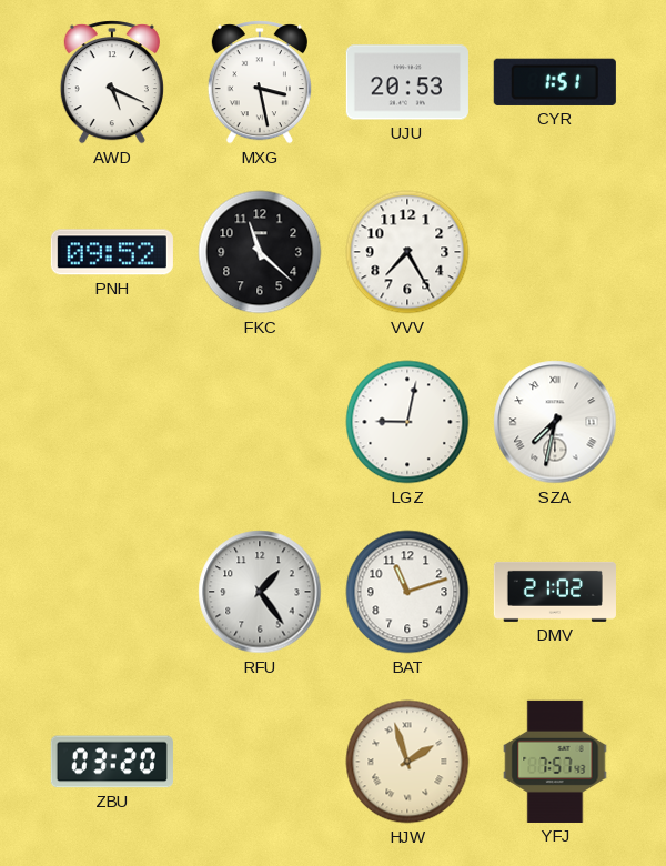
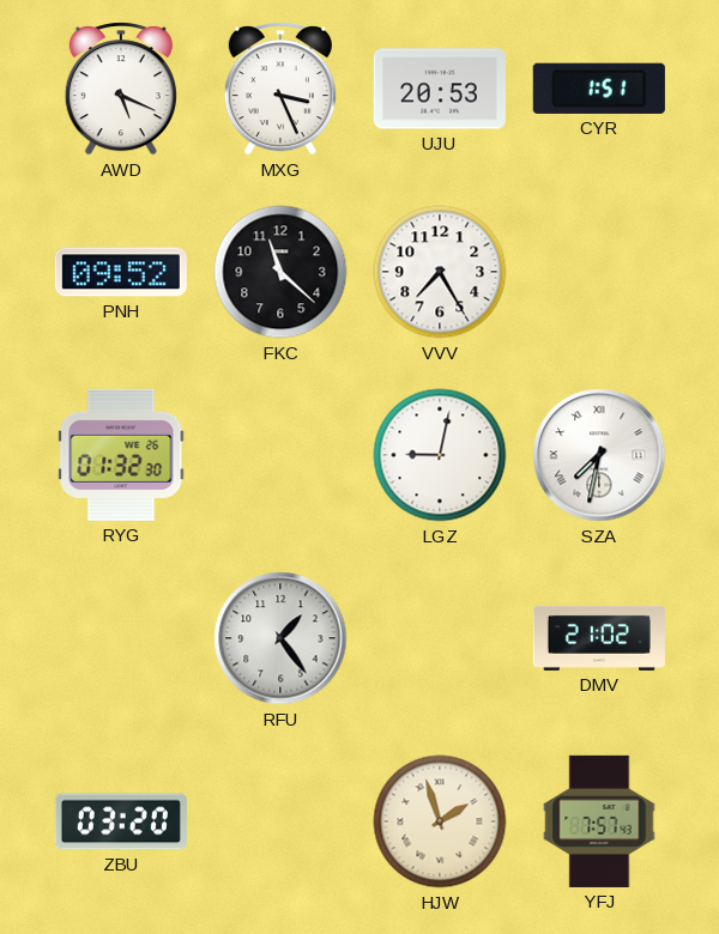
MXG: 3:28 -> 3:26
RYG: none -> 01:32
BAT: 11:12 -> none
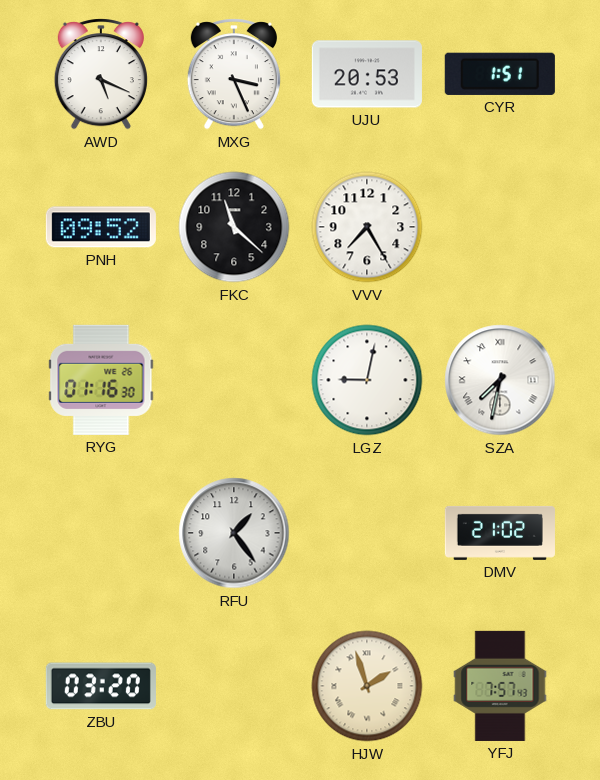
RYG: 01:32 -> 01:16
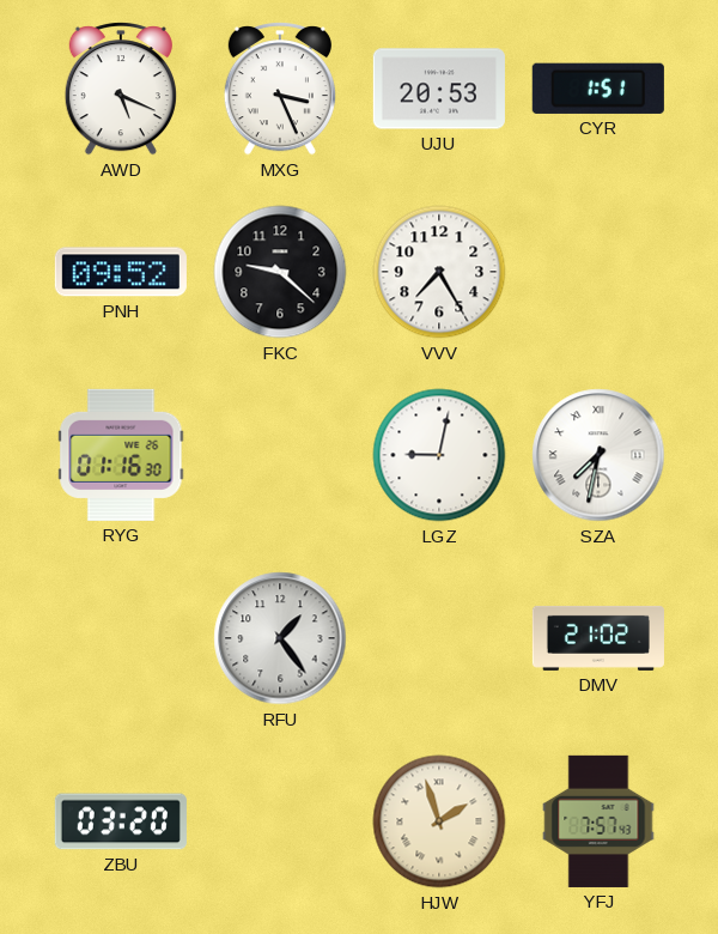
FKC: 11:22 -> 9:22
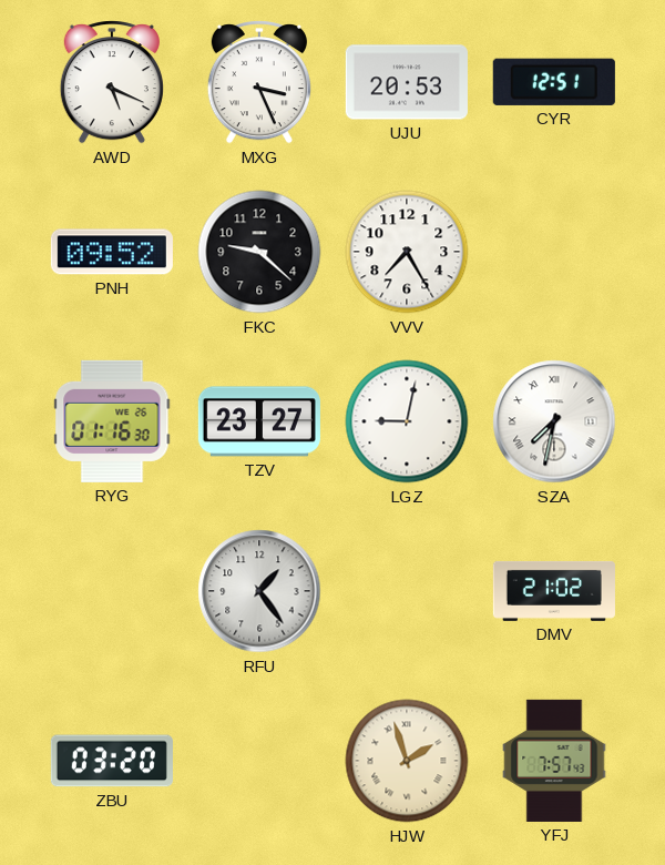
CYR: 1:51 -> 12:51
TZV: none -> 23:27
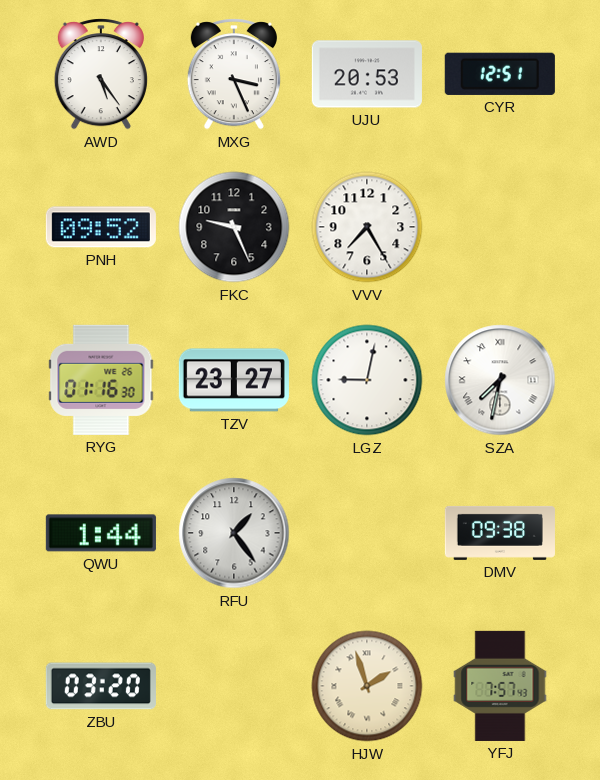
AWD: 5:19 -> 5:24
FKC: 9:22 -> 9:26
QWU: none -> 1:44
DMV: 21:02 -> 09:38
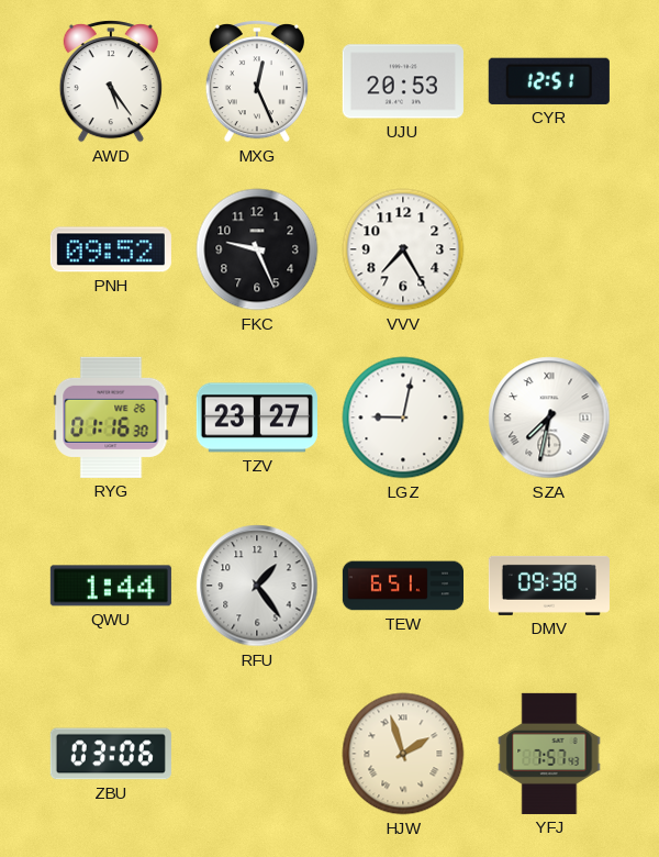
MXG: 3:26 -> 12:26
TEW: none -> 6:51
ZBU: 03:20 -> 03:06
